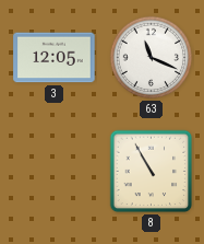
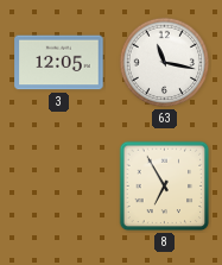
63: 11:19 -> 11:17
8: 10:55 -> 6:55
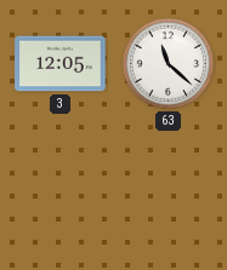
63: 11:17 -> 11:22
8: 6:55 -> none
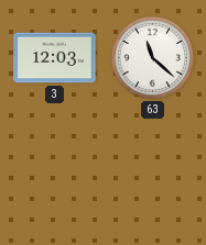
3: 12:05 -> 12:03
